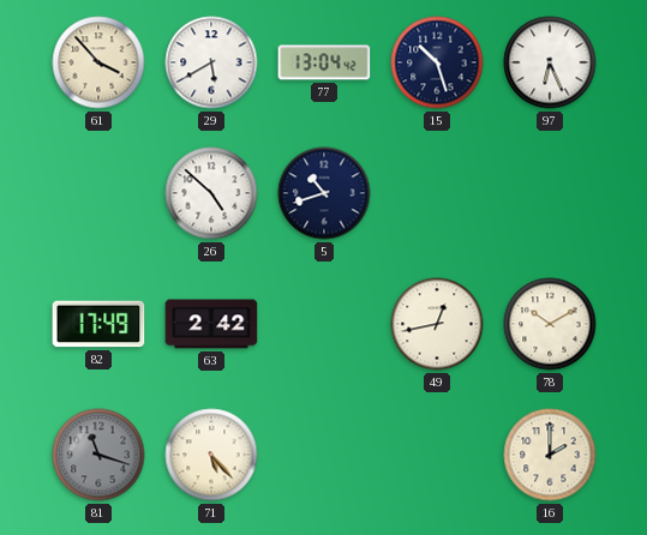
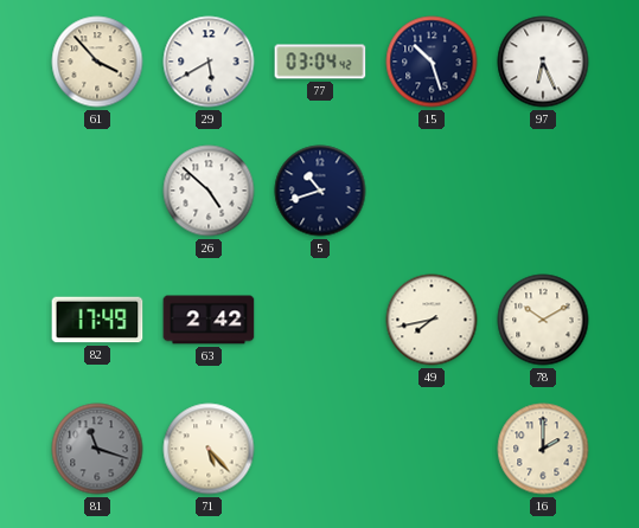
77: 13:04 -> 03:04
49: 12:43 -> 7:43
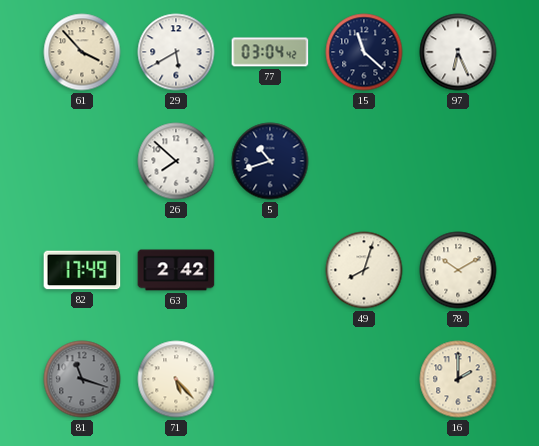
15: 10:27 -> 11:22
26: 4:52 -> 7:52
49: 7:43 -> 8:03
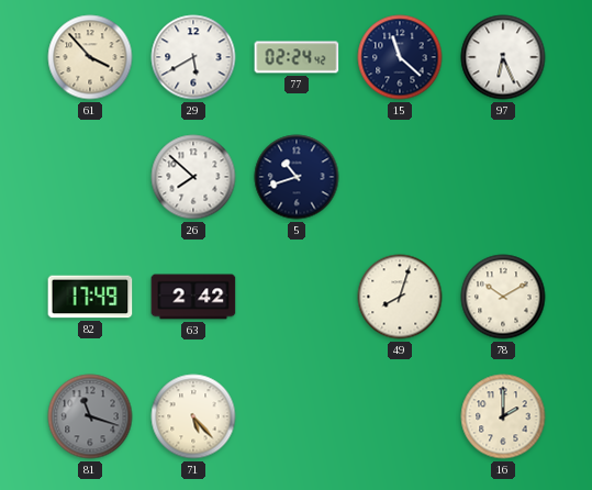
77: 03:04 -> 02:24
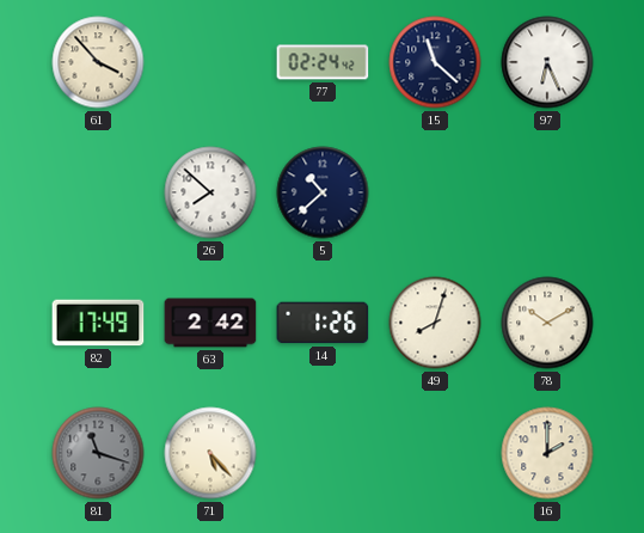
29: 5:40 -> none
5: 10:42 -> 10:38
14: none -> 1:26
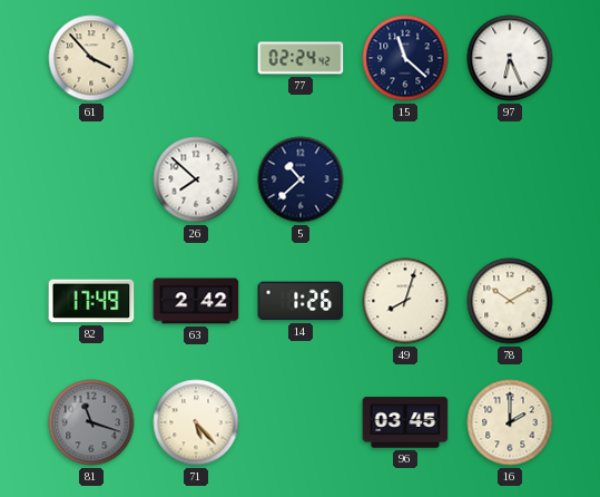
96: none -> 03:45
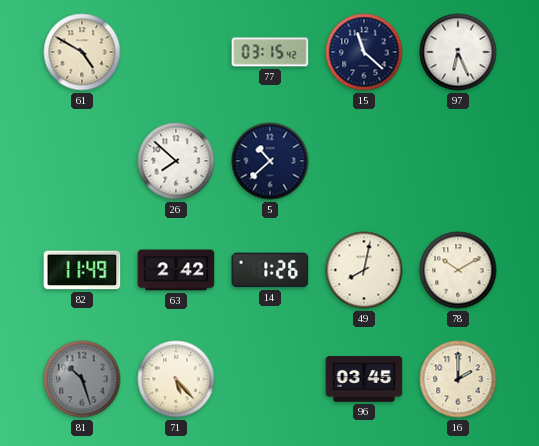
61: 3:53 -> 4:50
77: 02:24 -> 03:15
82: 17:49 -> 11:49
49: 8:03 -> 8:02
81: 11:18 -> 10:27
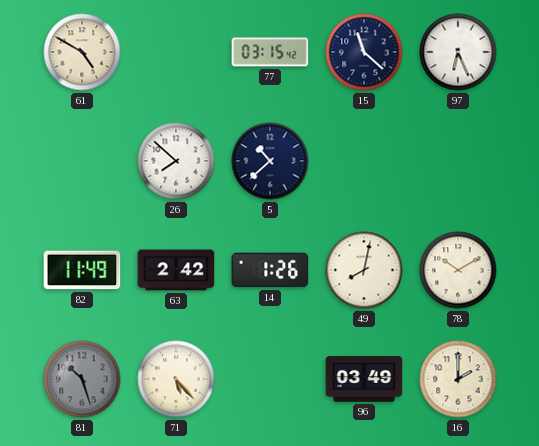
96: 03:45 -> 03:49
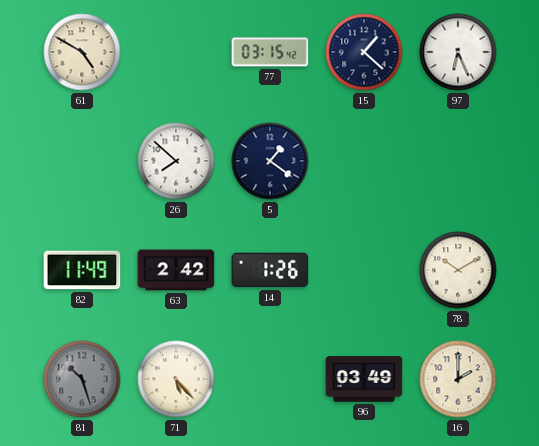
15: 11:22 -> 1:22
5: 10:38 -> 1:21
49: 8:02 -> none
